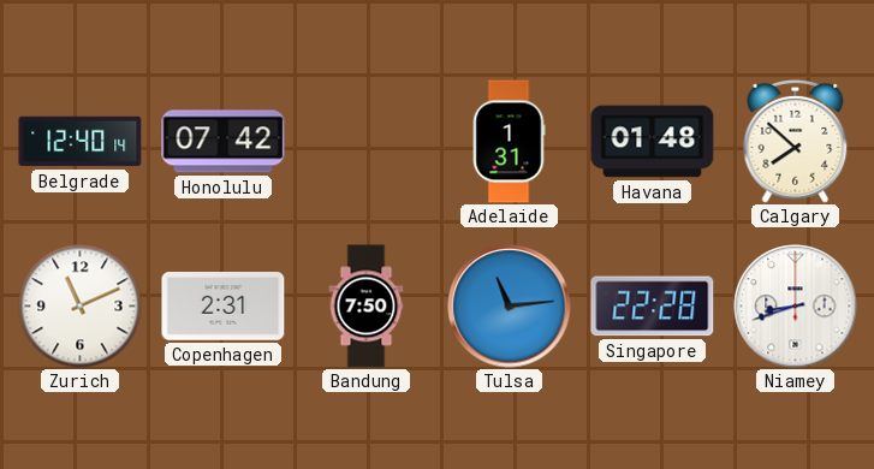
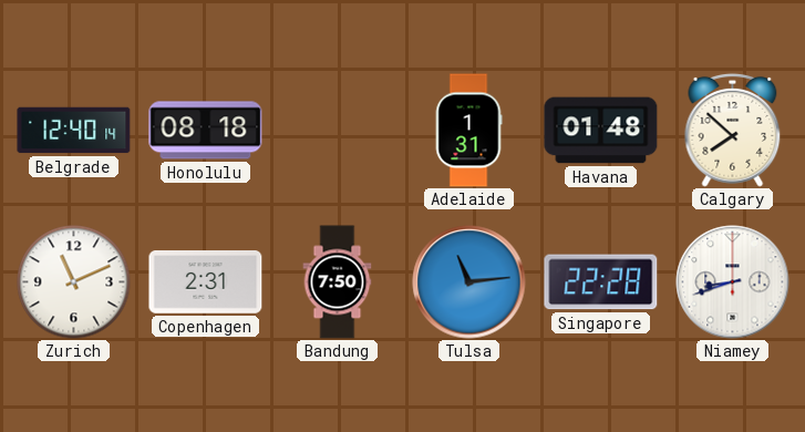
Honolulu: 07:42 -> 08:18
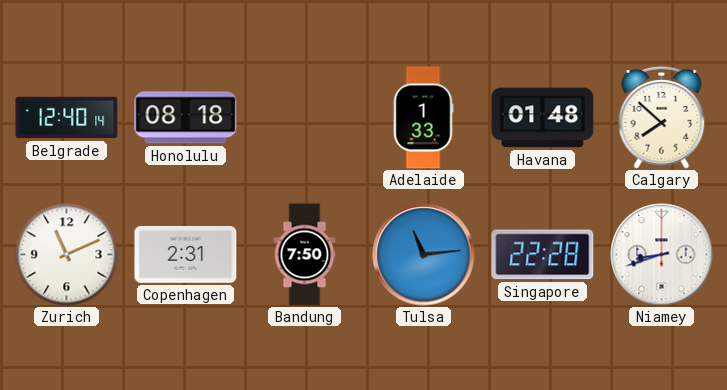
Adelaide: 1:31 -> 1:33
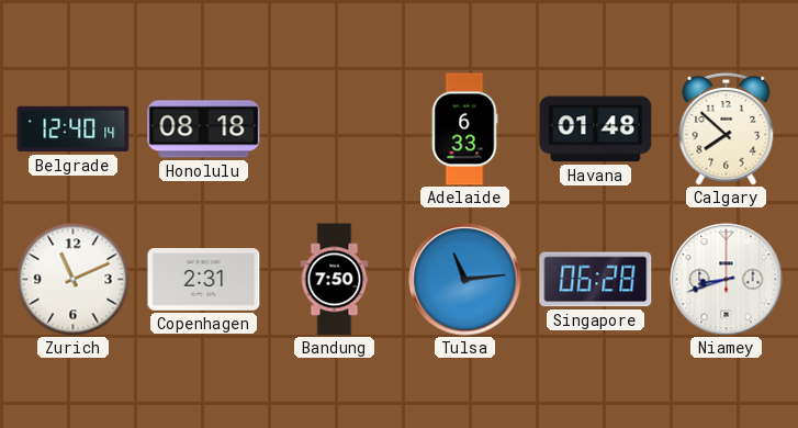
Adelaide: 1:33 -> 6:33
Singapore: 22:28 -> 06:28
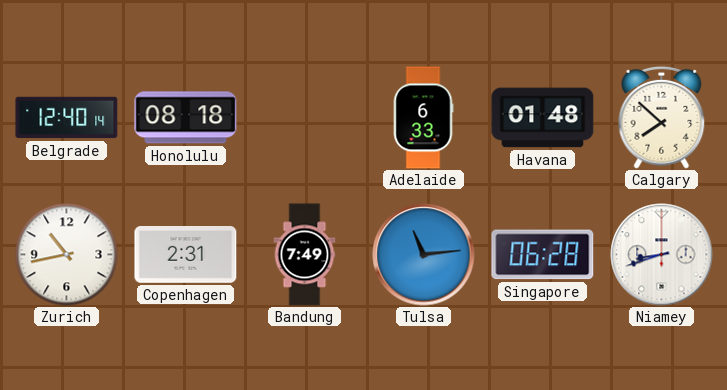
Zurich: 11:11 -> 10:43
Bandung: 7:50 -> 7:49
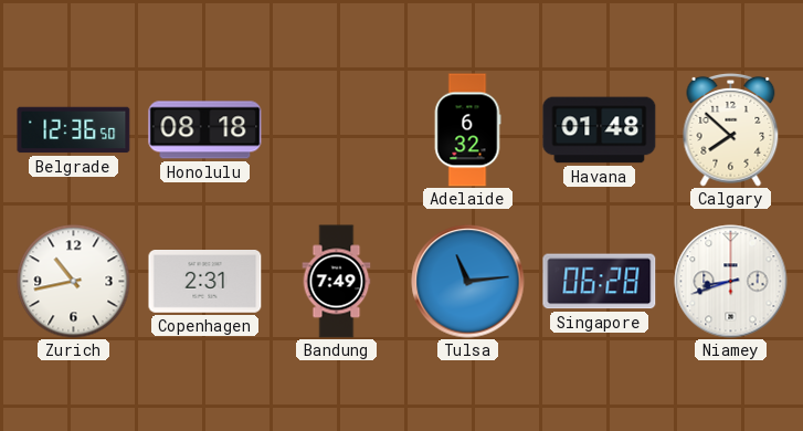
Belgrade: 12:40 -> 12:36
Adelaide: 6:33 -> 6:32
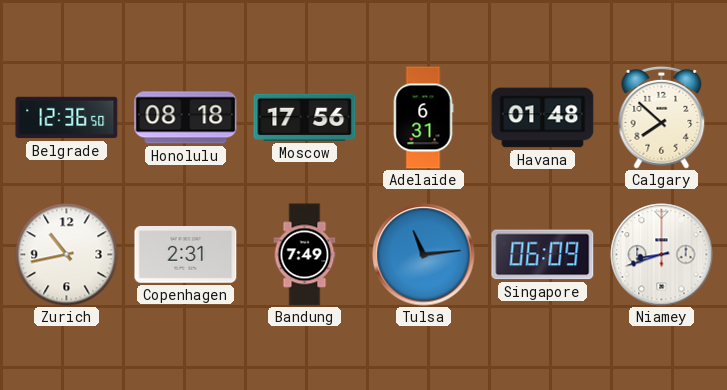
Moscow: none -> 17:56
Adelaide: 6:32 -> 6:31
Singapore: 06:28 -> 06:09
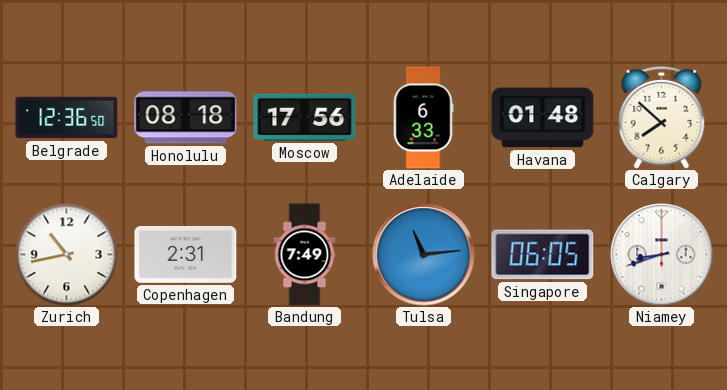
Adelaide: 6:31 -> 6:33
Singapore: 06:09 -> 06:05
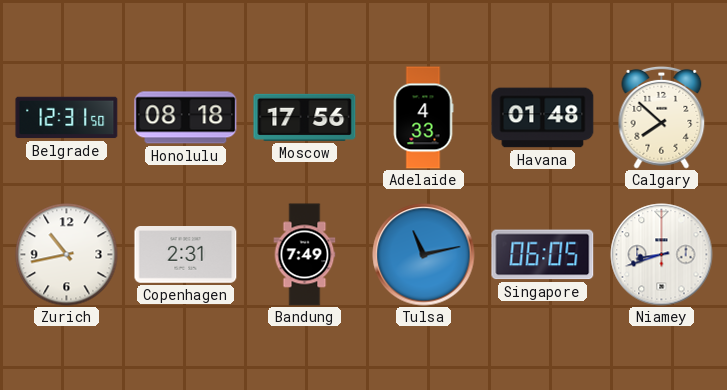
Belgrade: 12:36 -> 12:31
Adelaide: 6:33 -> 4:33
Tulsa: 11:14 -> 11:13
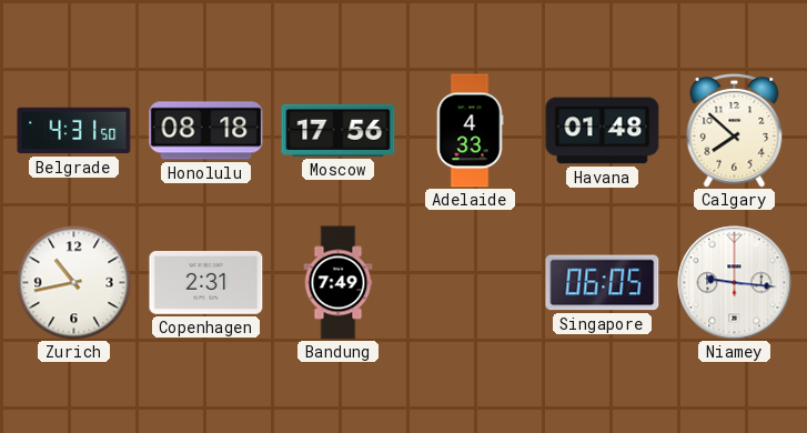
Belgrade: 12:31 -> 4:31
Tulsa: 11:13 -> none
Niamey: 8:42 -> 9:16
